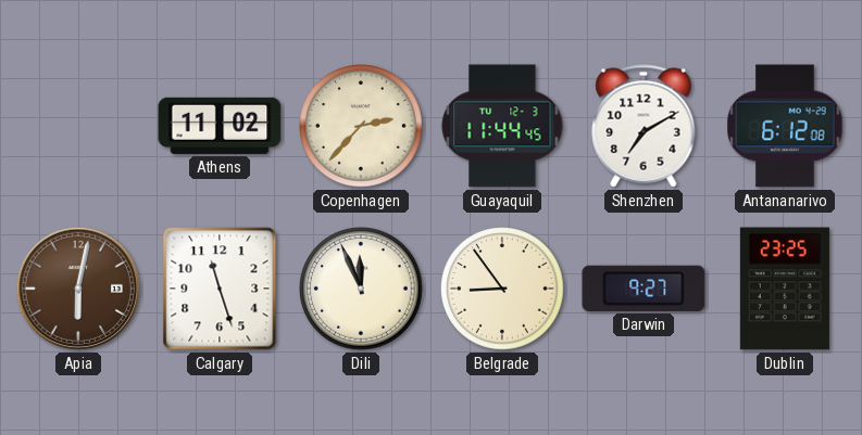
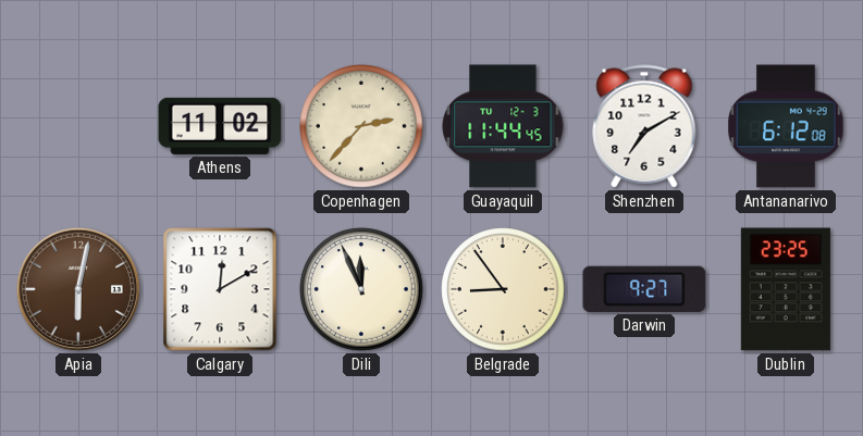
Calgary: 11:27 -> 12:10
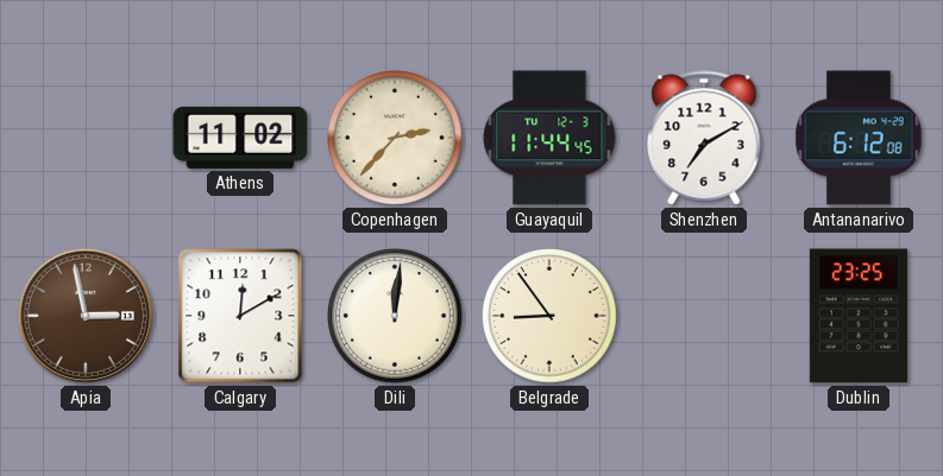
Apia: 6:02 -> 2:58
Dili: 11:56 -> 12:01
Darwin: 9:27 -> none
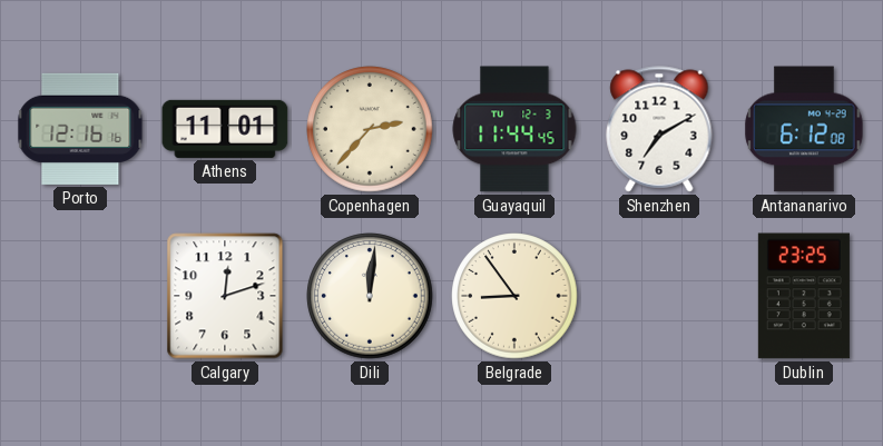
Porto: none -> 12:16
Athens: 11:02 -> 11:01
Apia: 2:58 -> none
Calgary: 12:10 -> 12:12
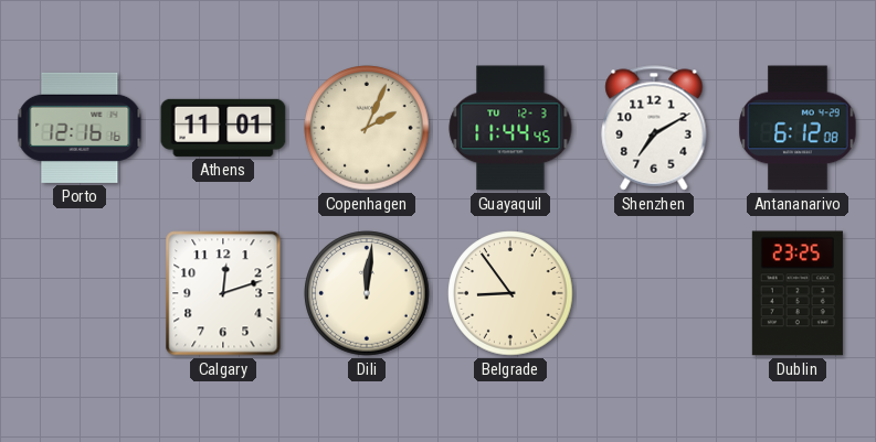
Copenhagen: 2:37 -> 2:04
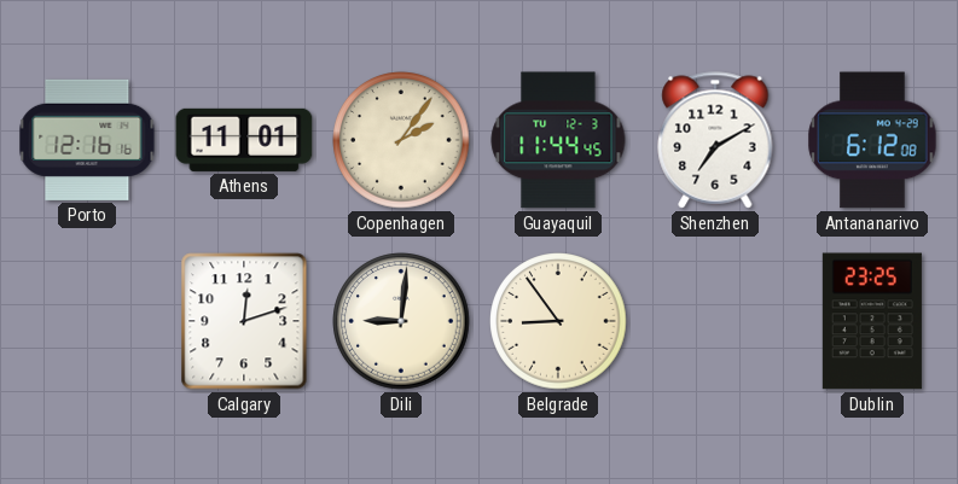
Copenhagen: 2:04 -> 2:06
Dili: 12:01 -> 9:01
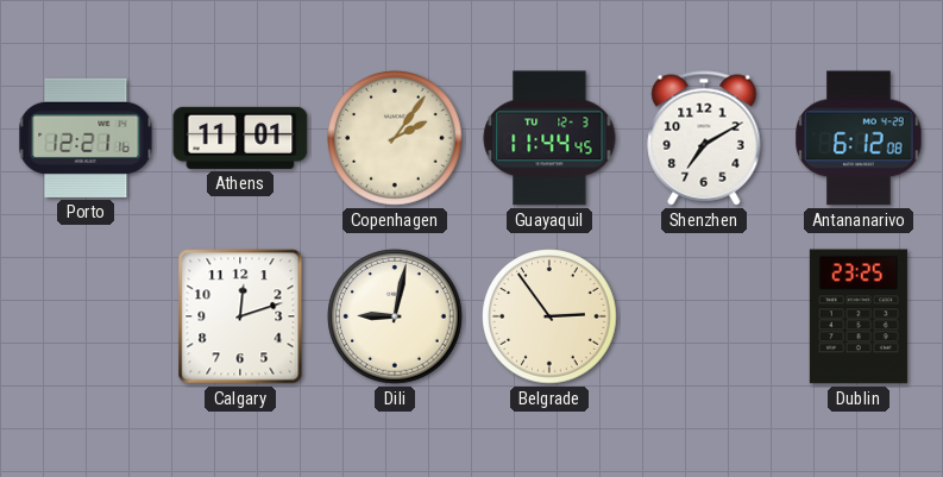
Porto: 12:16 -> 12:21
Dili: 9:01 -> 9:02
Belgrade: 8:54 -> 2:54
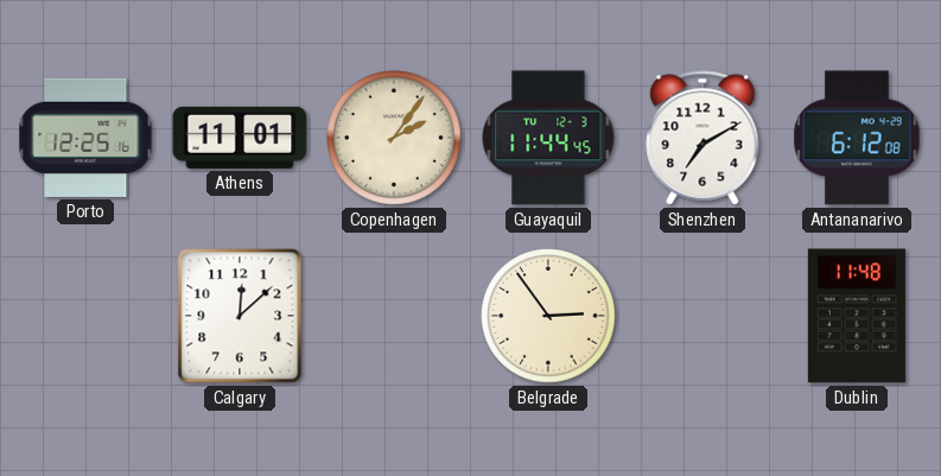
Porto: 12:21 -> 12:25
Calgary: 12:12 -> 12:08
Dili: 9:02 -> none
Dublin: 23:25 -> 11:48
